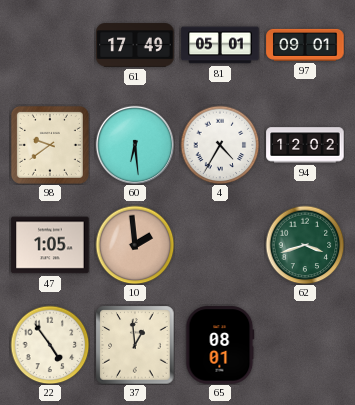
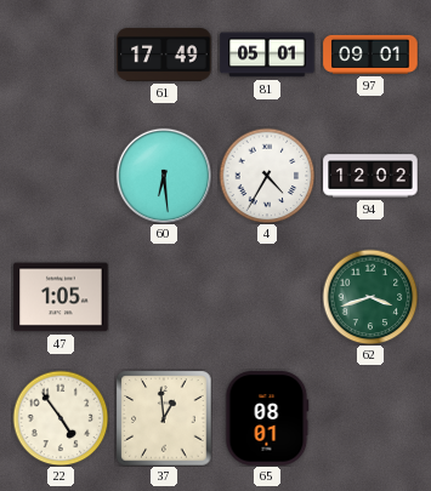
98: 9:39 -> none
10: 1:59 -> none
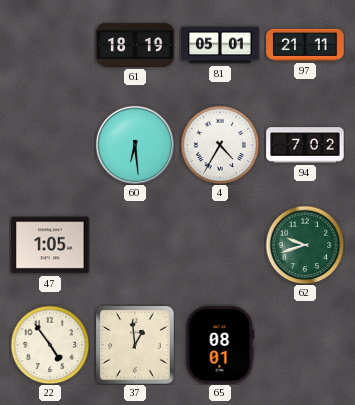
61: 17:49 -> 18:19
97: 09:01 -> 21:11
94: 12:02 -> 7:02
62: 3:42 -> 9:42
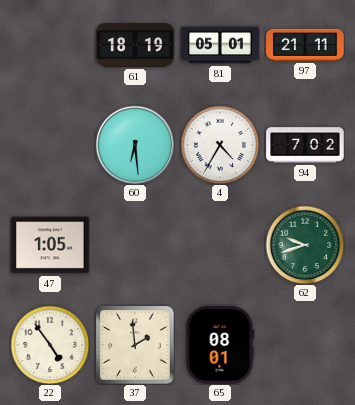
37: 12:59 -> 1:59
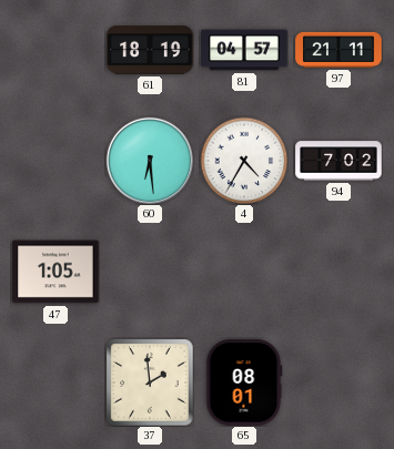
81: 05:01 -> 04:57
62: 9:42 -> none
22: 4:54 -> none
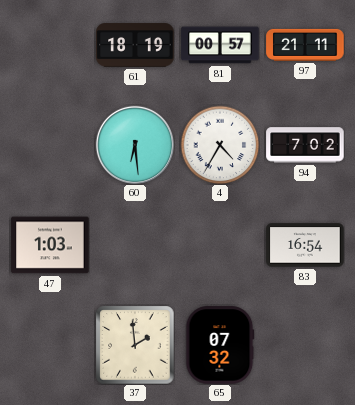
81: 04:57 -> 00:57
47: 1:05 -> 1:03
83: none -> 16:54
65: 08:01 -> 07:32
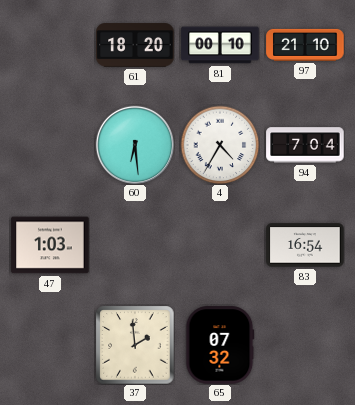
61: 18:19 -> 18:20
81: 00:57 -> 00:10
97: 21:11 -> 21:10
94: 7:02 -> 7:04
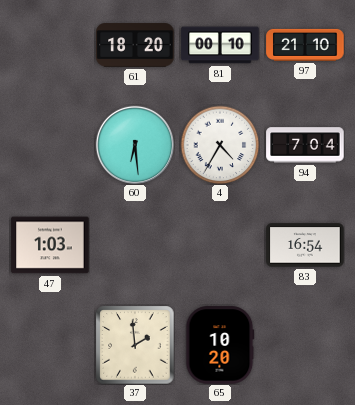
65: 07:32 -> 10:20
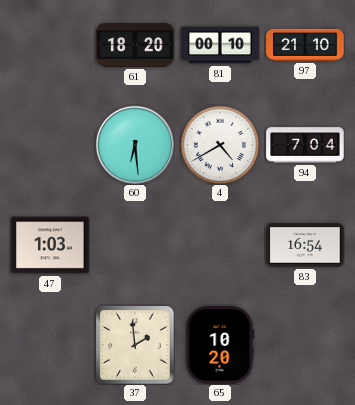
4: 4:35 -> 4:40
